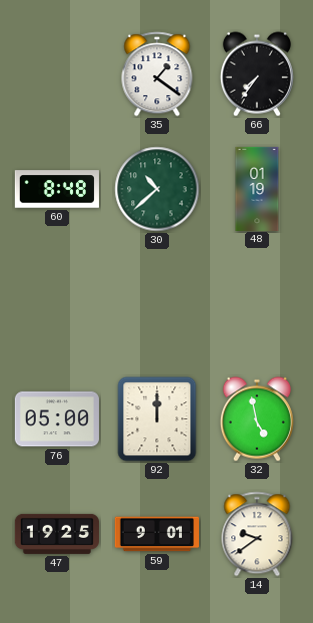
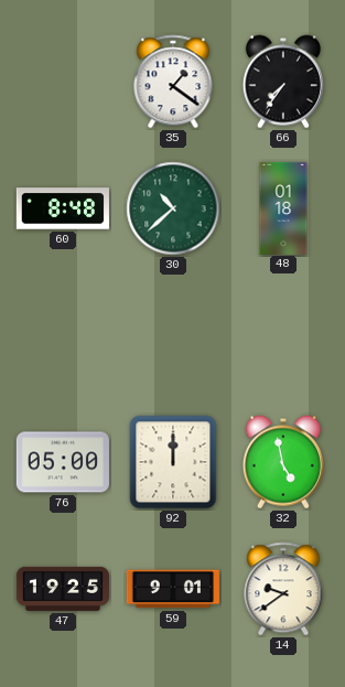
48: 01:19 -> 01:18
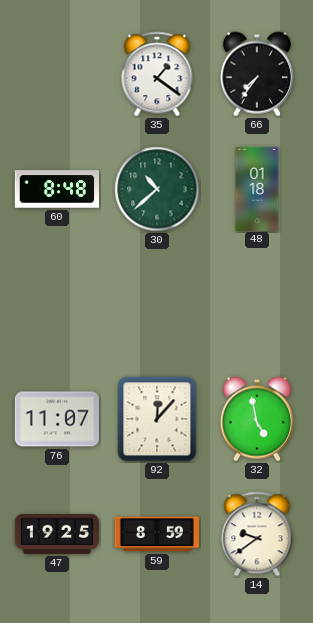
76: 05:00 -> 11:07
92: 12:00 -> 12:07
59: 9:01 -> 8:59
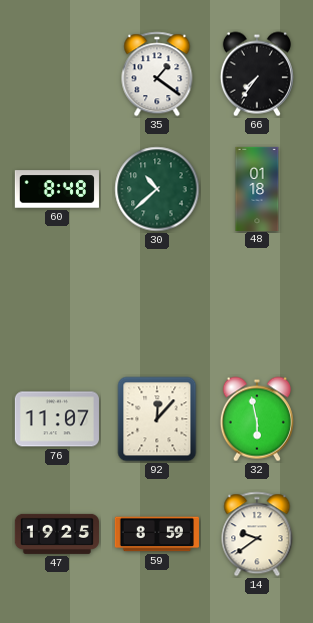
32: 4:58 -> 5:58
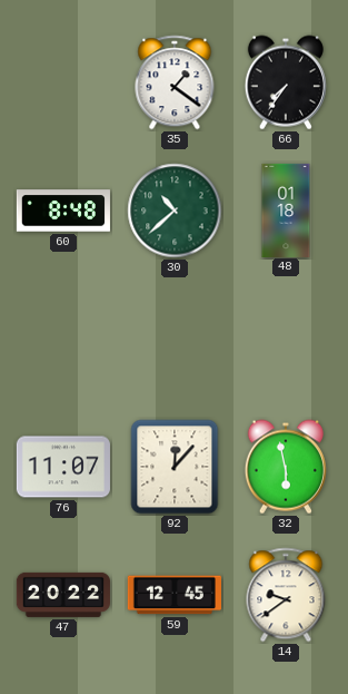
47: 19:25 -> 20:22
59: 8:59 -> 12:45
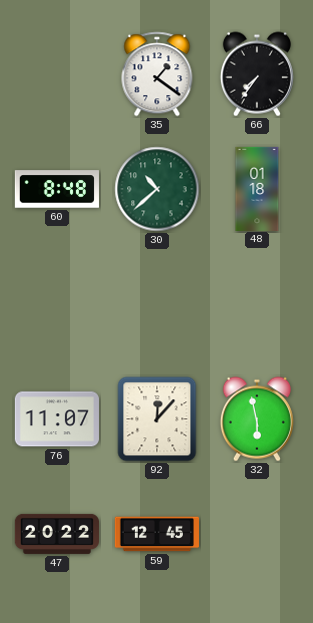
14: 9:39 -> none
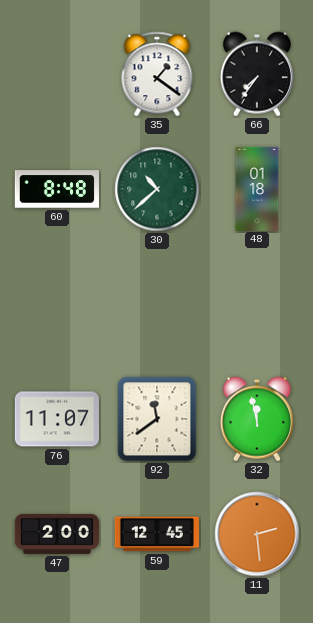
92: 12:07 -> 11:39
32: 5:58 -> 11:58
47: 20:22 -> 2:00
11: none -> 2:29
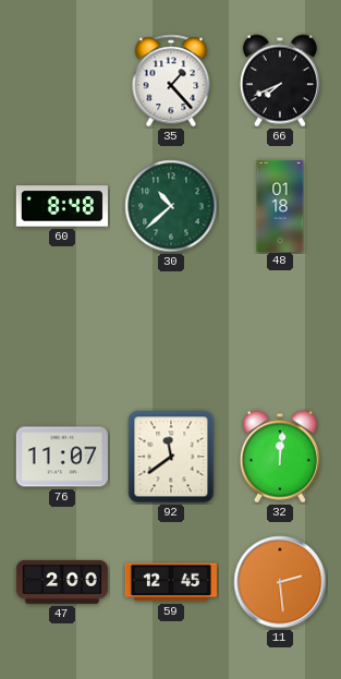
35: 1:21 -> 1:23
66: 7:36 -> 7:41
32: 11:58 -> 12:01
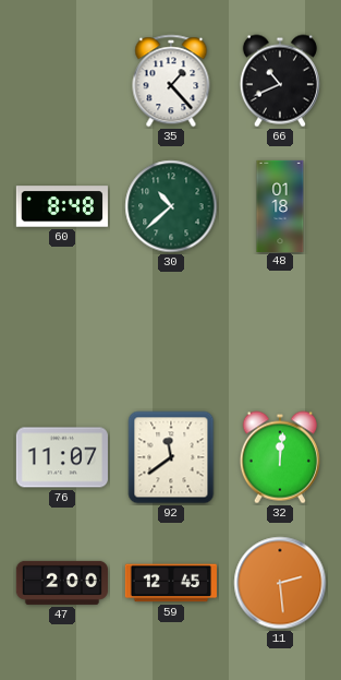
66: 7:41 -> 10:41
